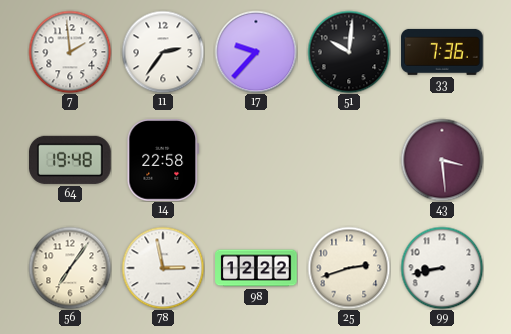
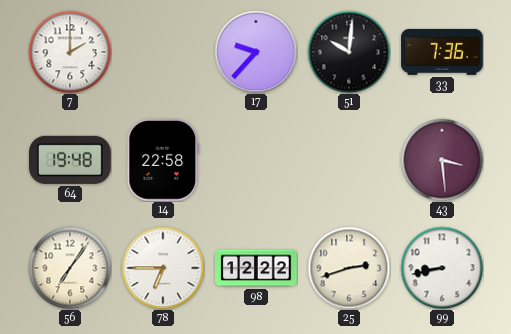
7: 1:59 -> 2:00
11: 2:36 -> none
78: 2:58 -> 6:45
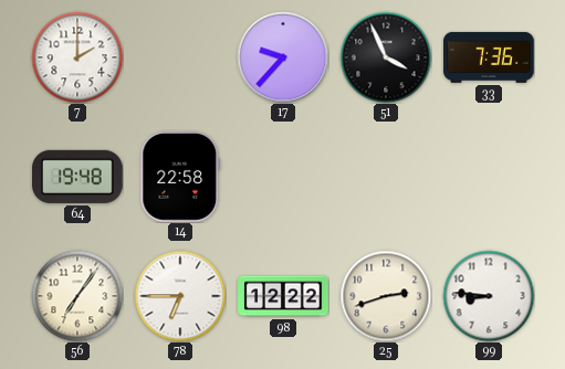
51: 10:01 -> 3:56
43: 3:29 -> none
99: 8:43 -> 8:46
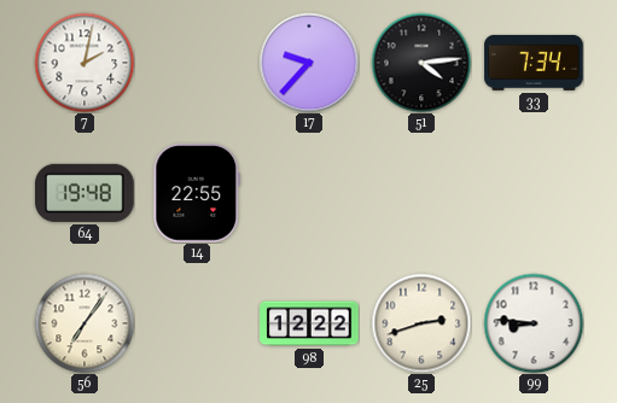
7: 2:00 -> 2:02
51: 3:56 -> 4:14
33: 7:36 -> 7:34
14: 22:58 -> 22:55
78: 6:45 -> none
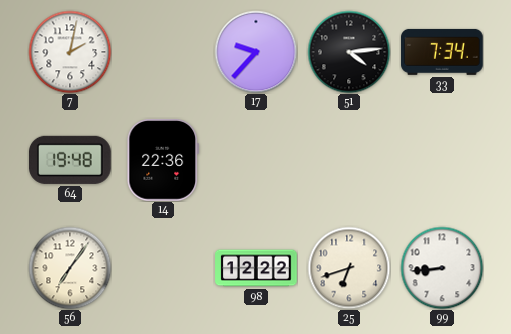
14: 22:55 -> 22:36
25: 2:42 -> 6:42
99: 8:46 -> 8:44
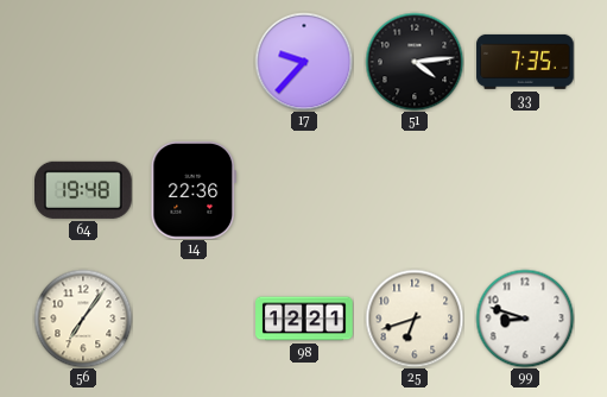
7: 2:02 -> none
33: 7:34 -> 7:35
98: 12:22 -> 12:21
99: 8:44 -> 8:48
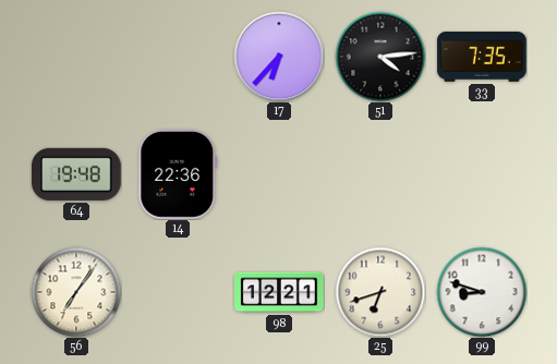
17: 9:37 -> 6:37
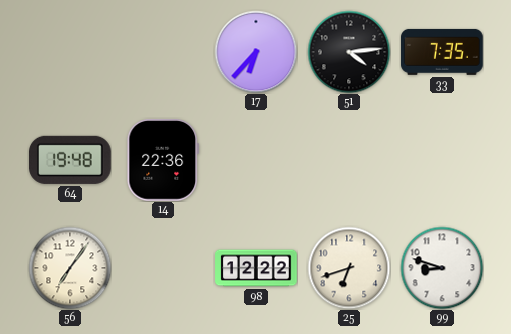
98: 12:21 -> 12:22
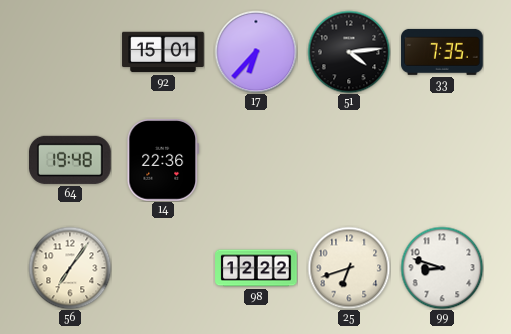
92: none -> 15:01
